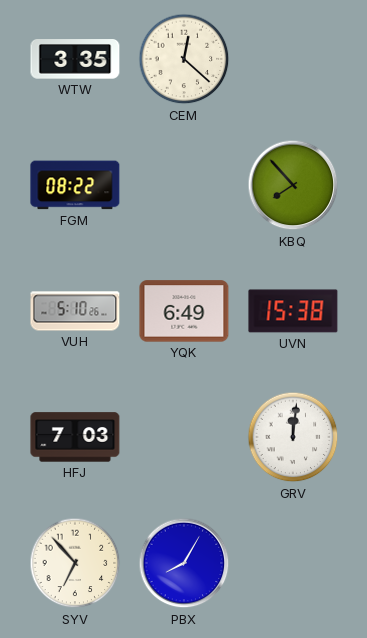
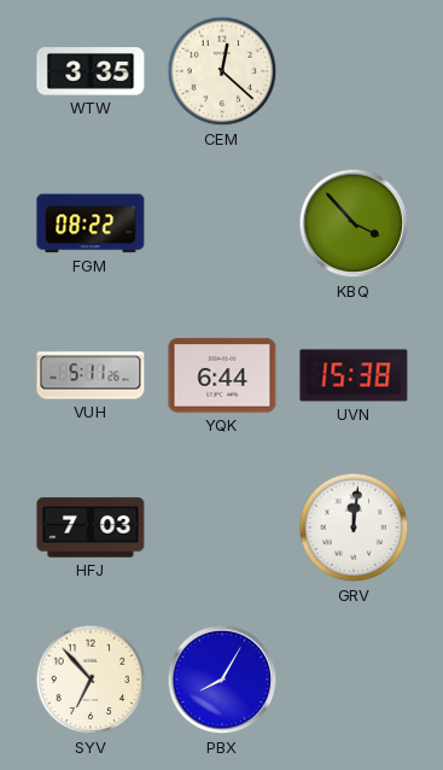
KBQ: 7:53 -> 3:53
VUH: 5:10 -> 5:11
YQK: 6:49 -> 6:44
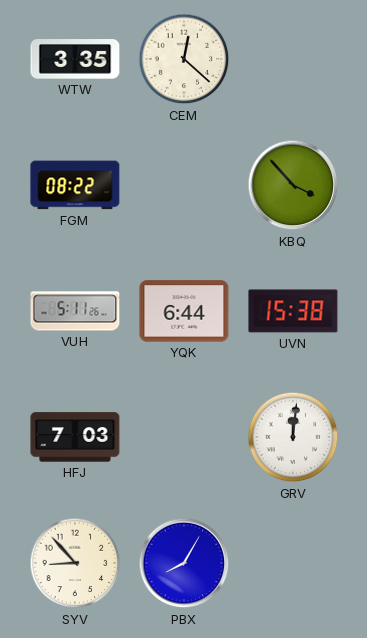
SYV: 6:53 -> 8:53
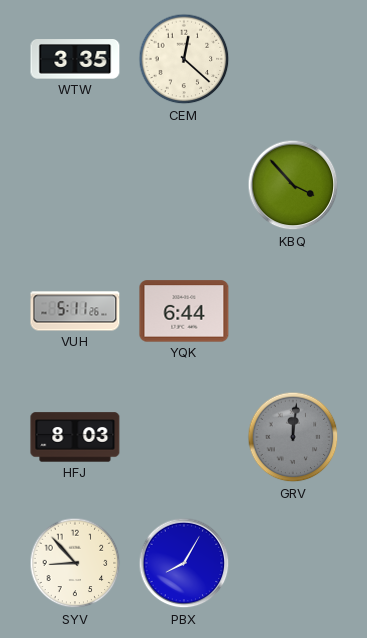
FGM: 08:22 -> none
UVN: 15:38 -> none
HFJ: 7:03 -> 8:03
GRV dial: white -> grey
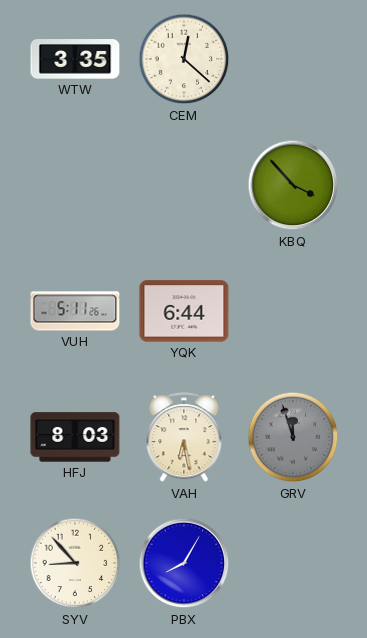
VAH: none -> 6:28
GRV: 12:01 -> 11:57
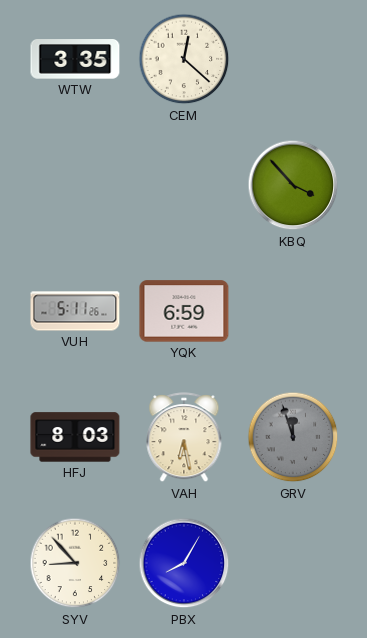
YQK: 6:44 -> 6:59
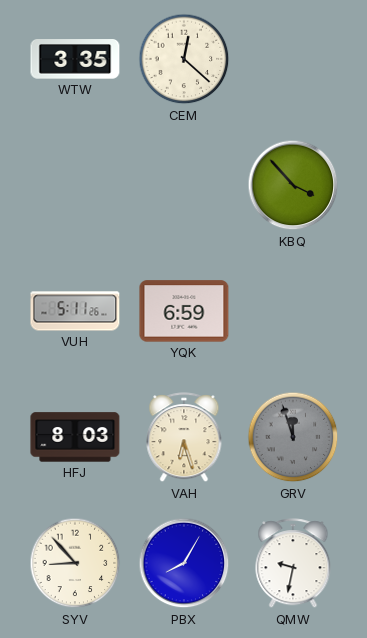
VAH: 6:28 -> 6:27
QMW: none -> 9:32
